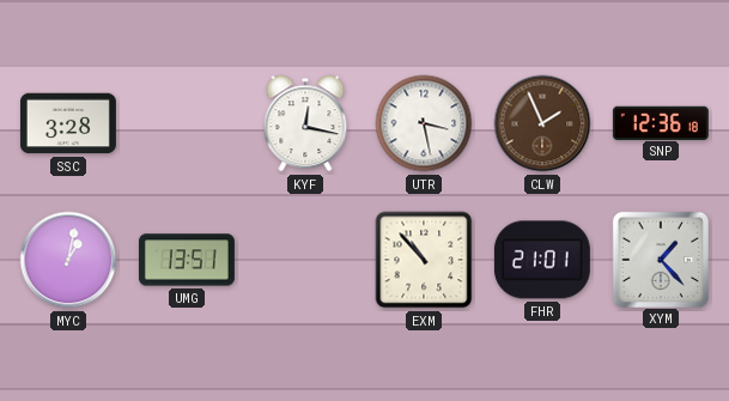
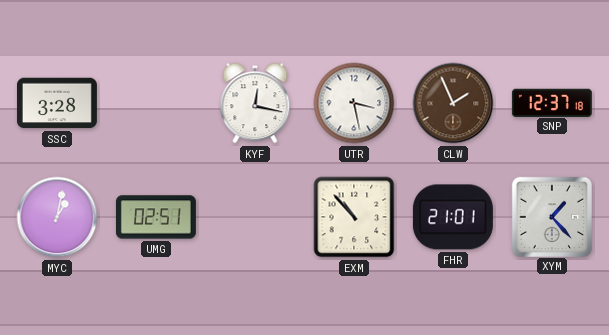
SNP: 12:36 -> 12:37
UMG: 13:51 -> 02:51
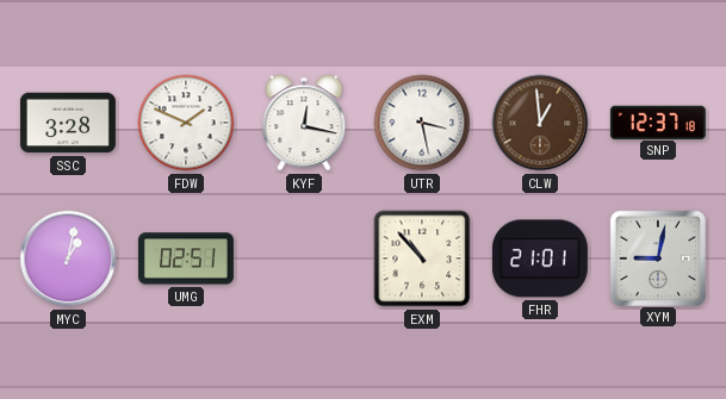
FDW: none -> 1:49
CLW: 1:56 -> 12:59
XYM: 1:23 -> 9:02
